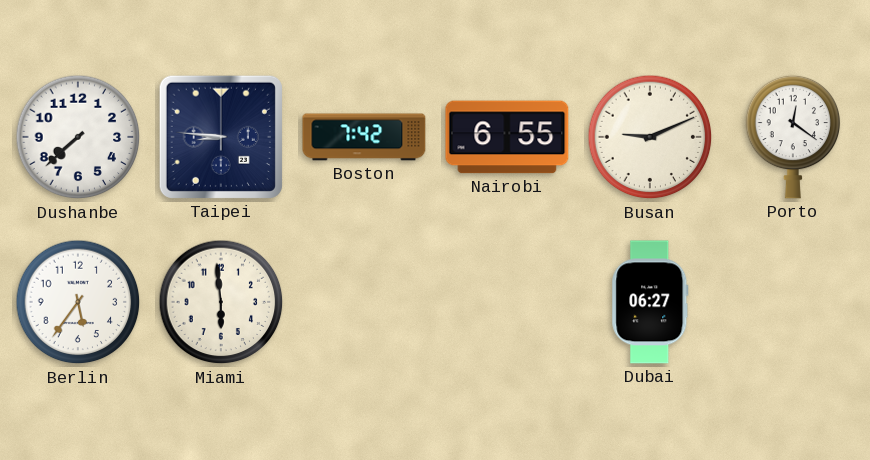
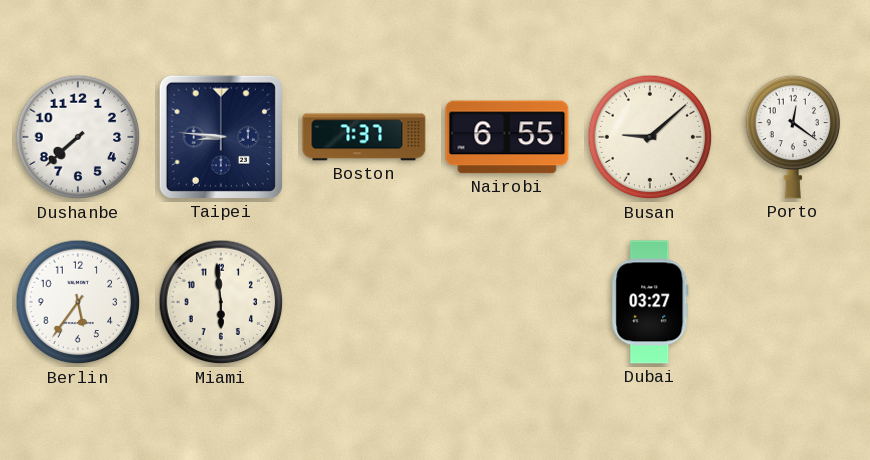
Boston: 7:42 -> 7:37
Busan: 9:11 -> 9:08
Dubai: 06:27 -> 03:27
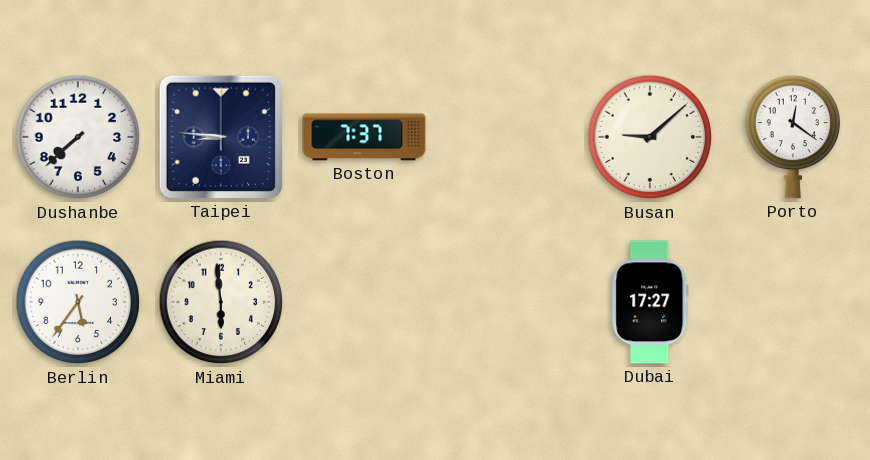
Nairobi: 6:55 -> none
Dubai: 03:27 -> 17:27
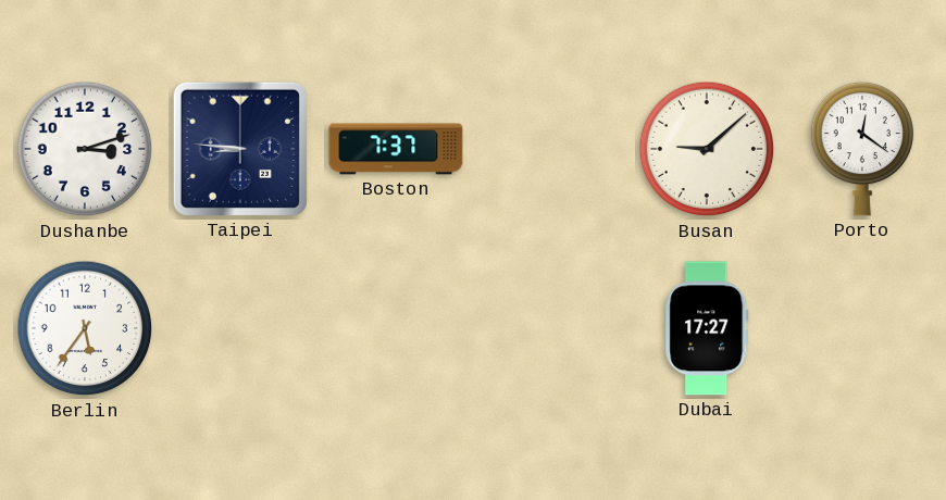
Dushanbe: 7:38 -> 3:12
Miami: 5:59 -> none
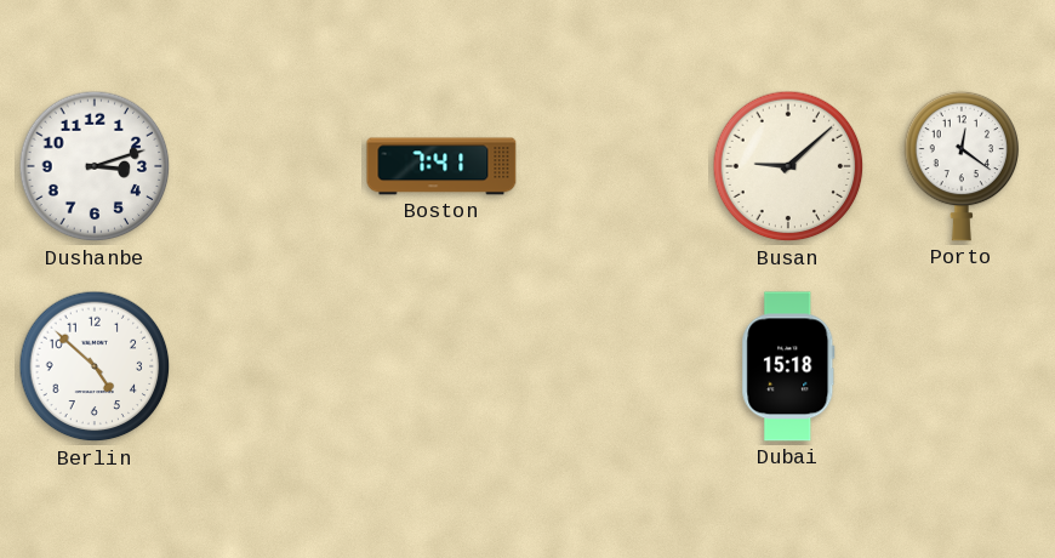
Taipei: 8:46 -> none
Boston: 7:37 -> 7:41
Berlin: 5:36 -> 4:52
Dubai: 17:27 -> 15:18
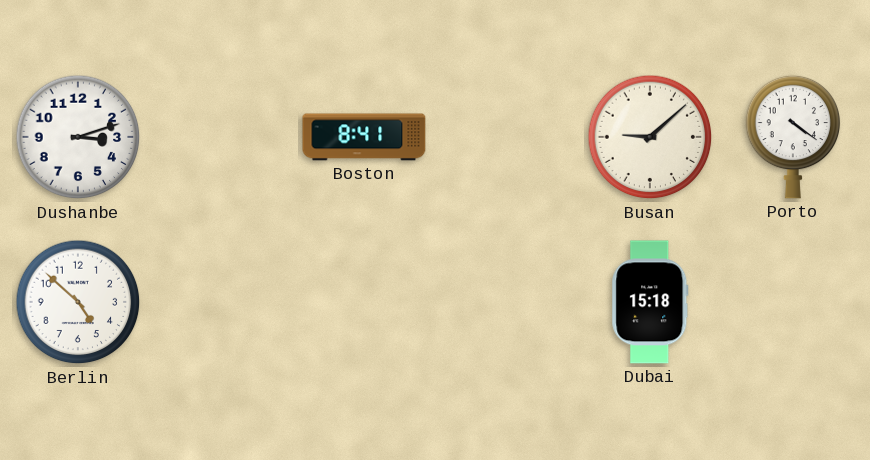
Boston: 7:41 -> 8:41
Porto: 12:21 -> 4:21
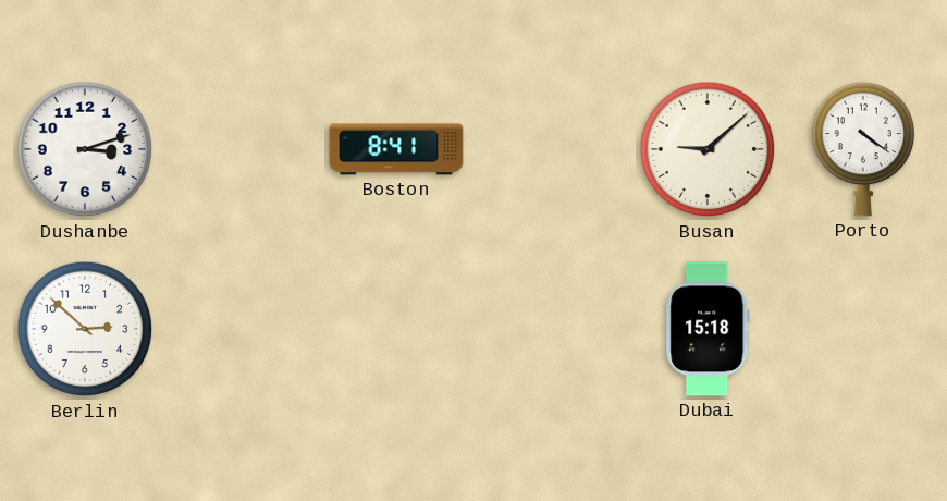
Berlin: 4:52 -> 2:52
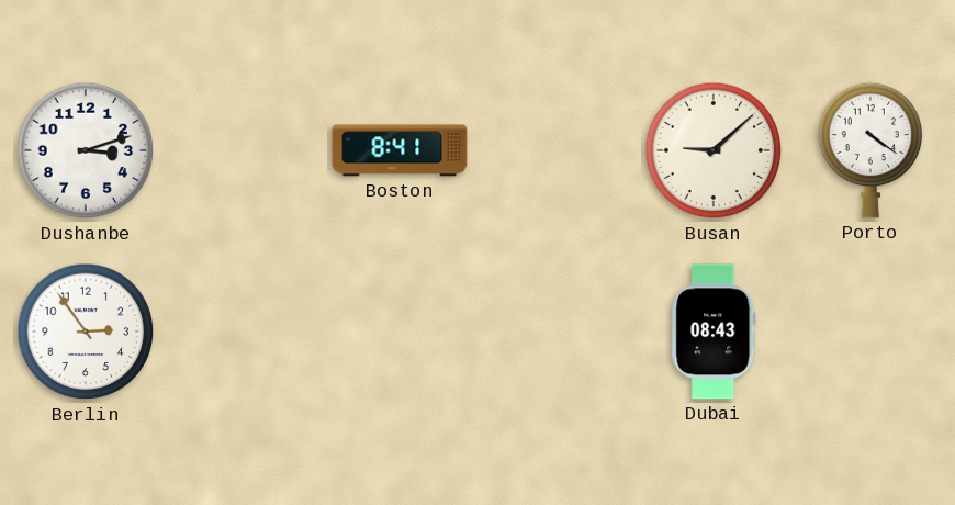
Berlin: 2:52 -> 2:54
Dubai: 15:18 -> 08:43
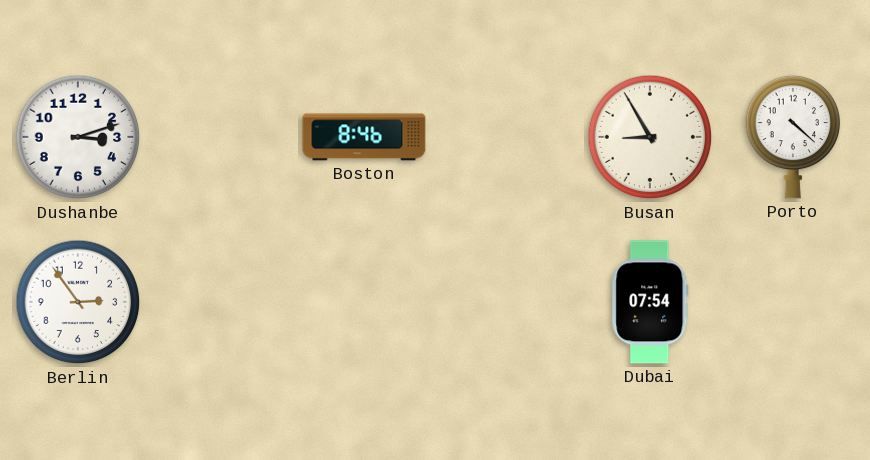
Boston: 8:41 -> 8:46
Busan: 9:08 -> 8:55
Porto: 4:21 -> 4:22
Dubai: 08:43 -> 07:54
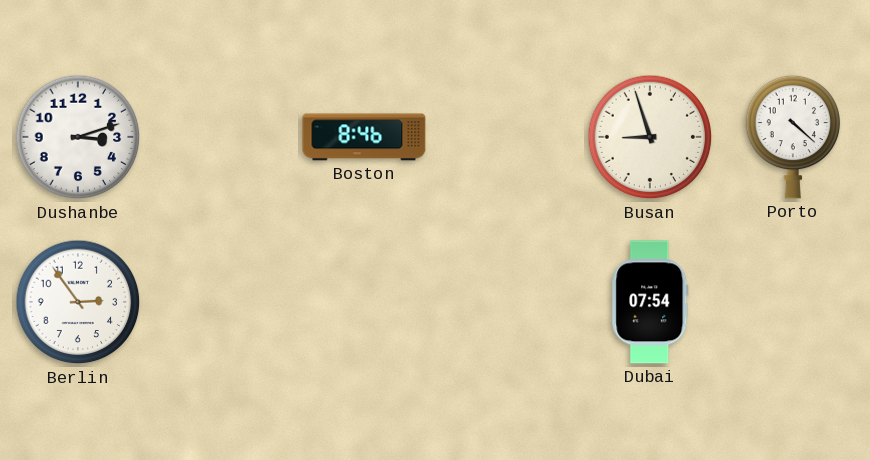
Busan: 8:55 -> 8:57
